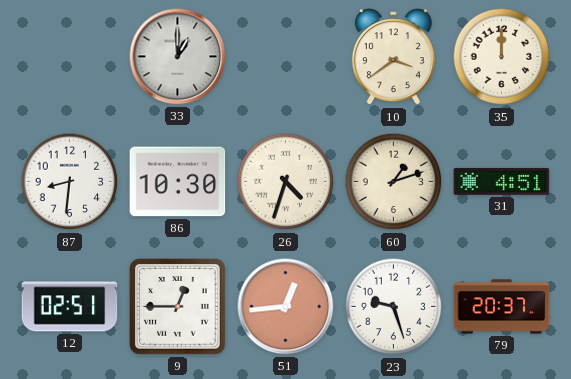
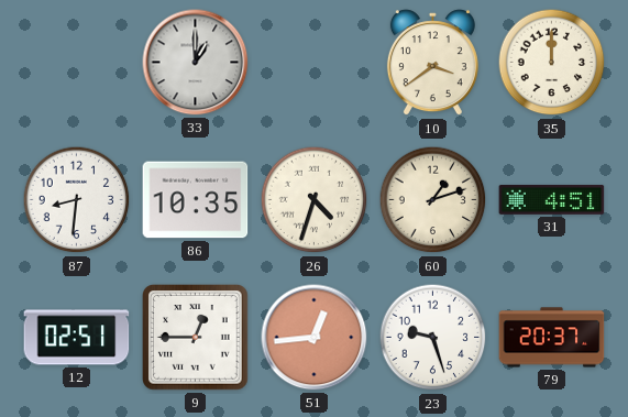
86: 10:30 -> 10:35
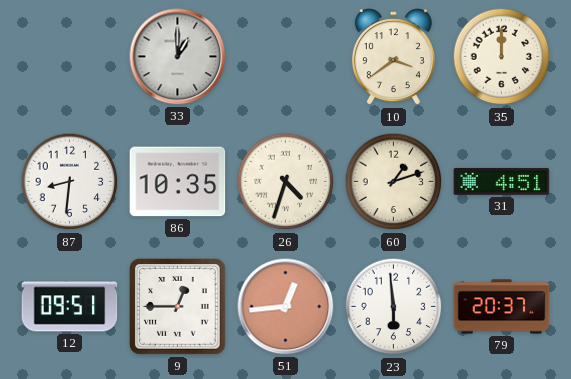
12: 02:51 -> 09:51
23: 9:27 -> 5:59
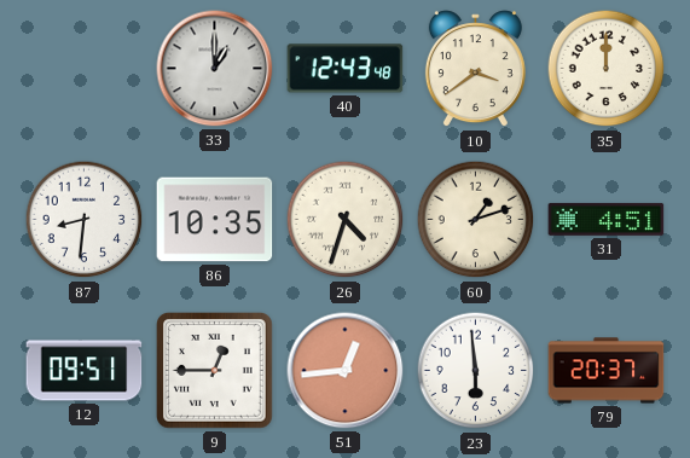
40: none -> 12:43
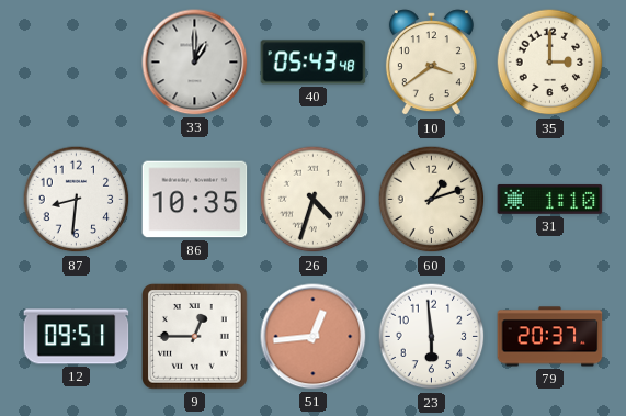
40: 12:43 -> 05:43
35: 12:00 -> 3:00
31: 4:51 -> 1:10
